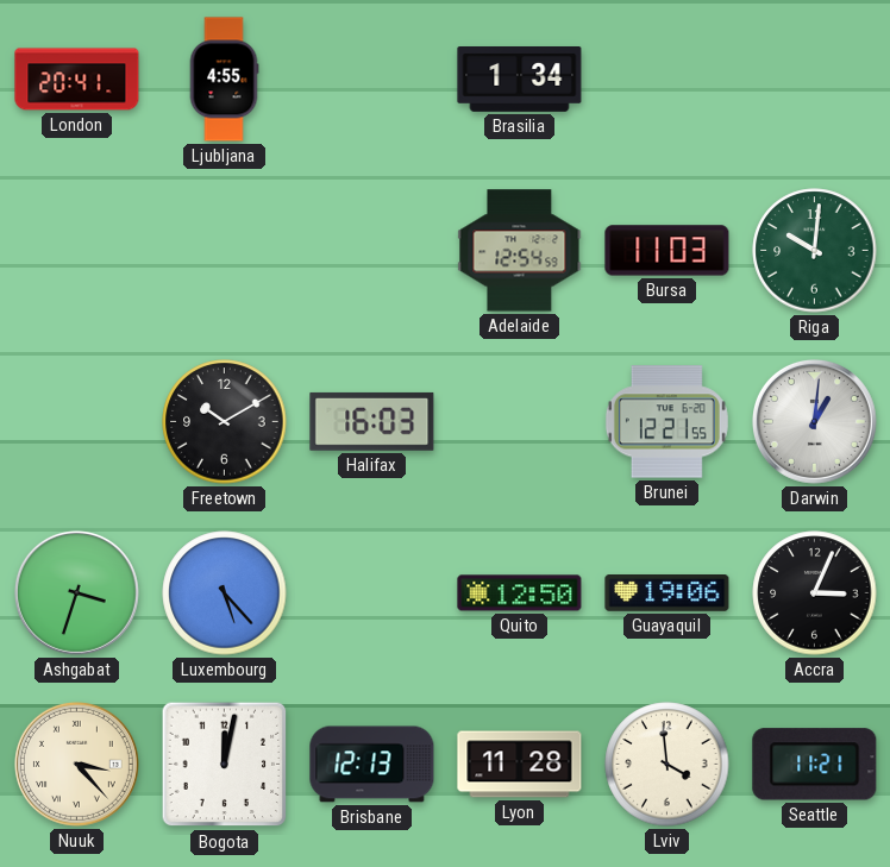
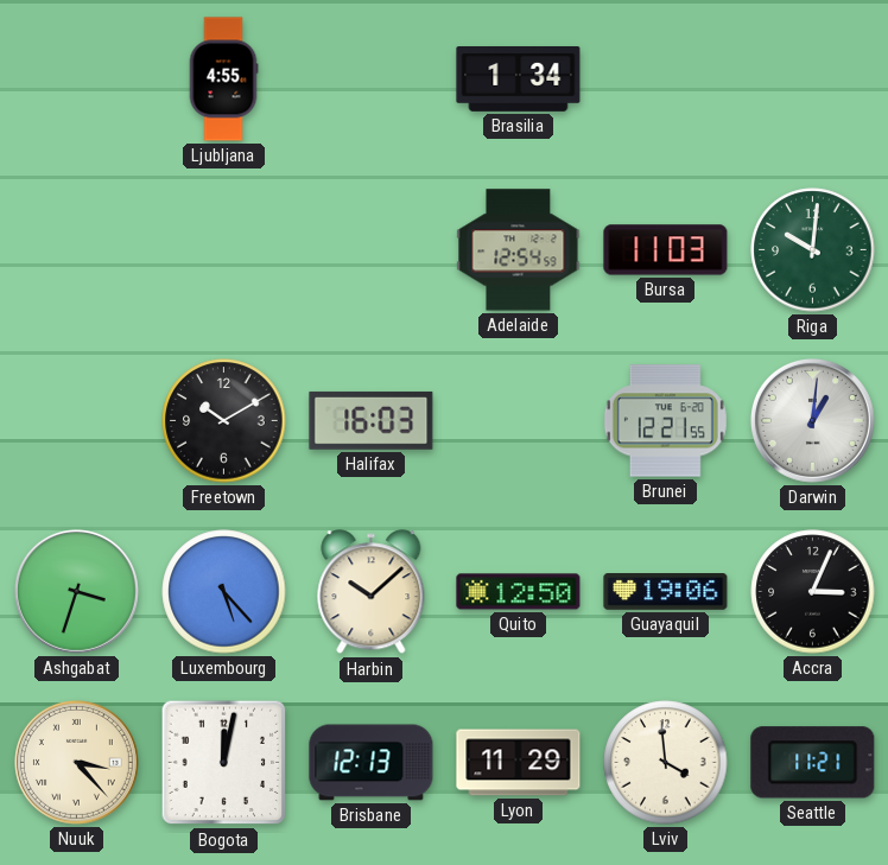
London: 20:41 -> none
Harbin: none -> 10:08
Lyon: 11:28 -> 11:29
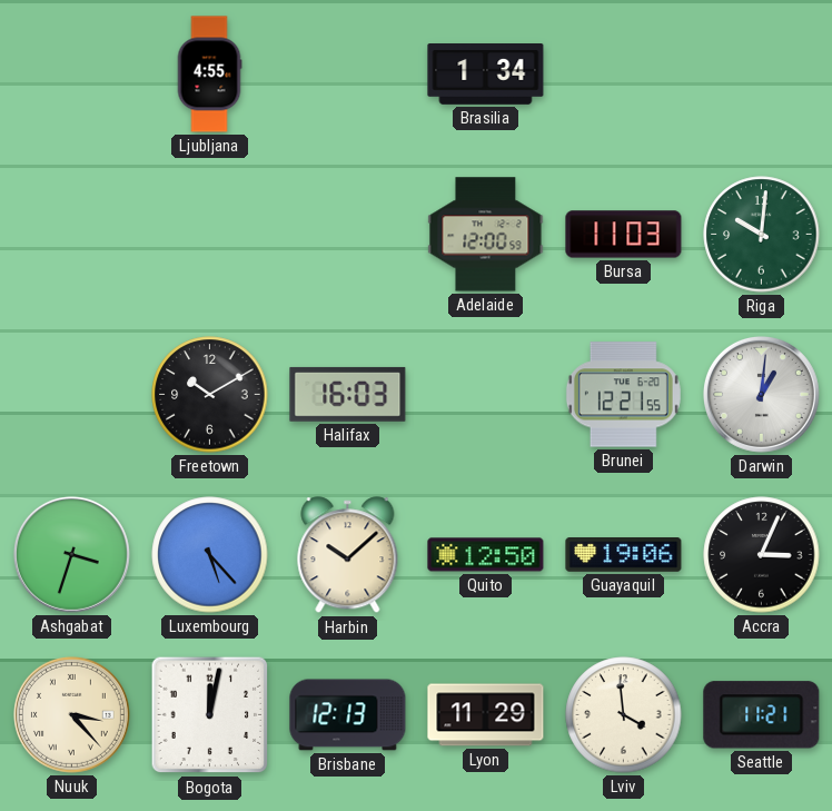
Adelaide: 12:54 -> 12:00
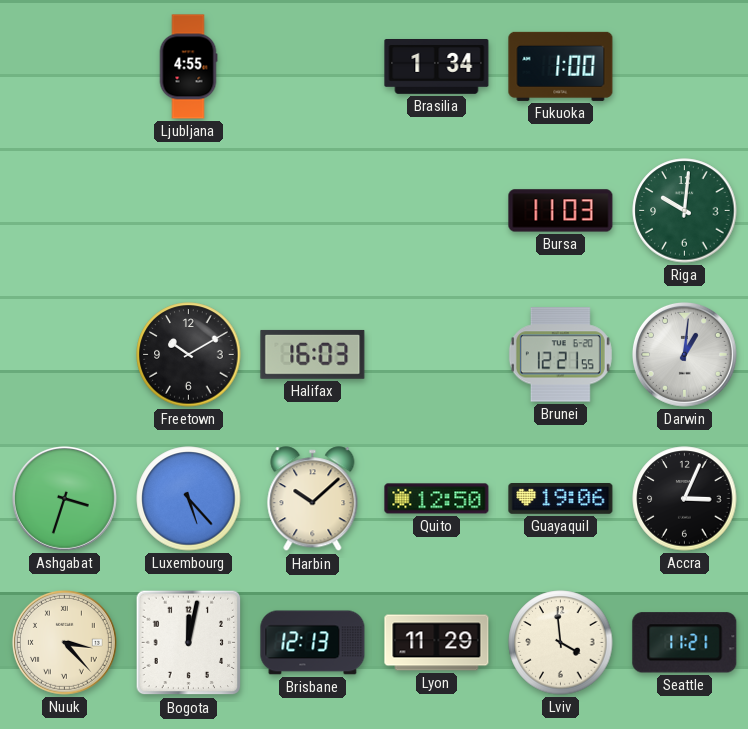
Fukuoka: none -> 1:00
Adelaide: 12:00 -> none
